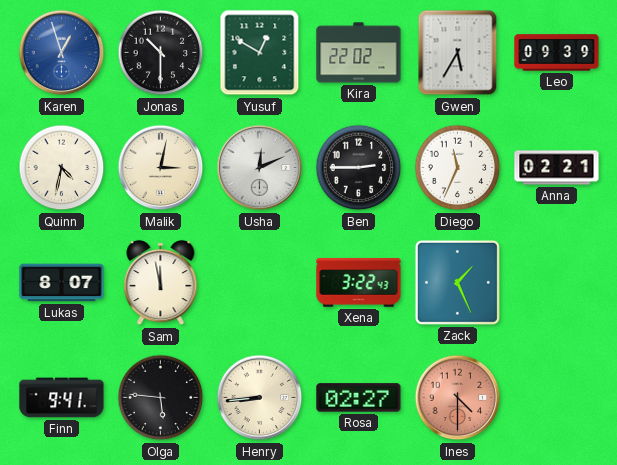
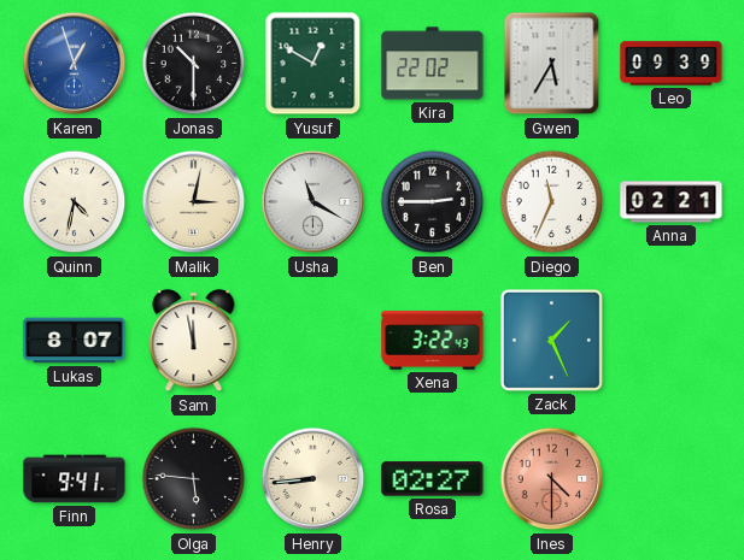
Usha: 12:11 -> 11:20
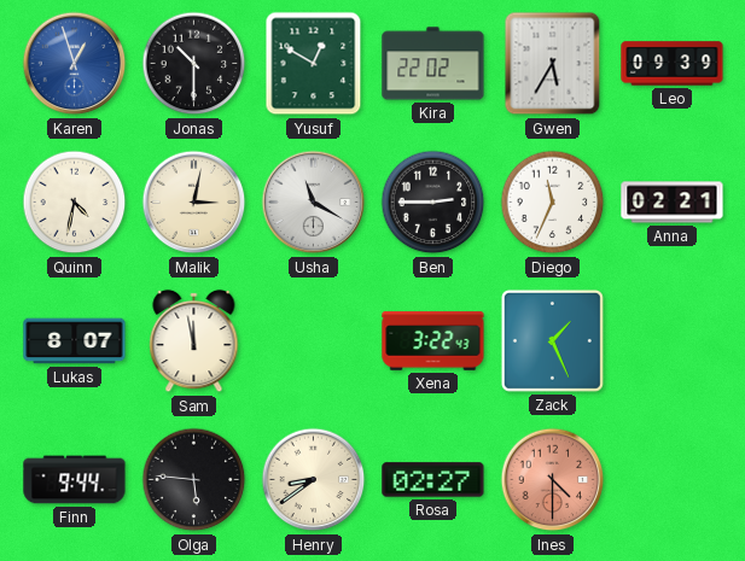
Finn: 9:41 -> 9:44
Henry: 8:44 -> 8:39
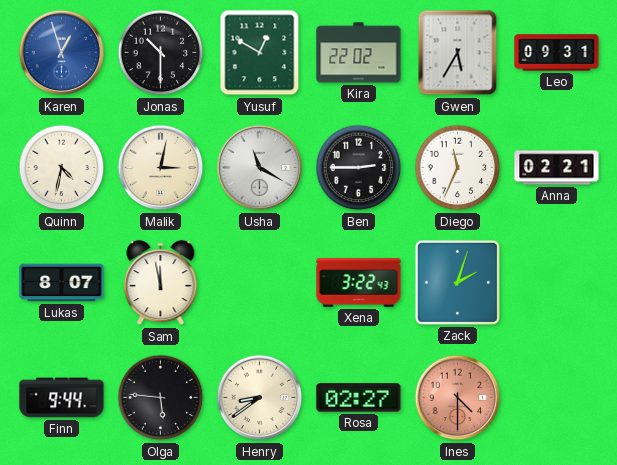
Leo: 09:39 -> 09:31
Zack: 1:26 -> 2:03
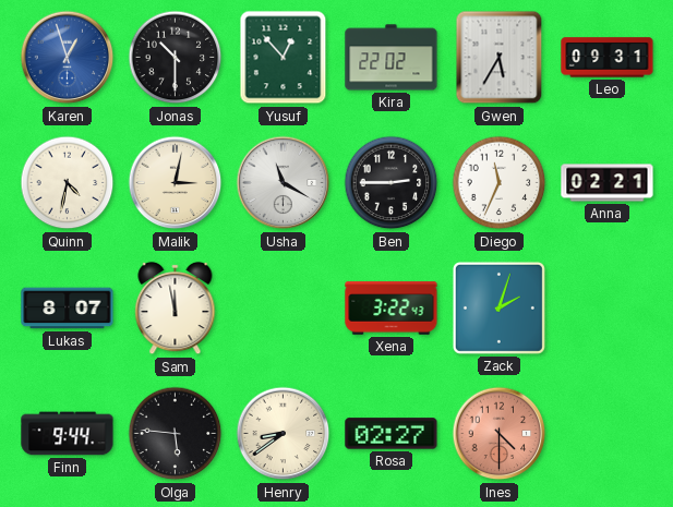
Yusuf: 12:50 -> 12:53
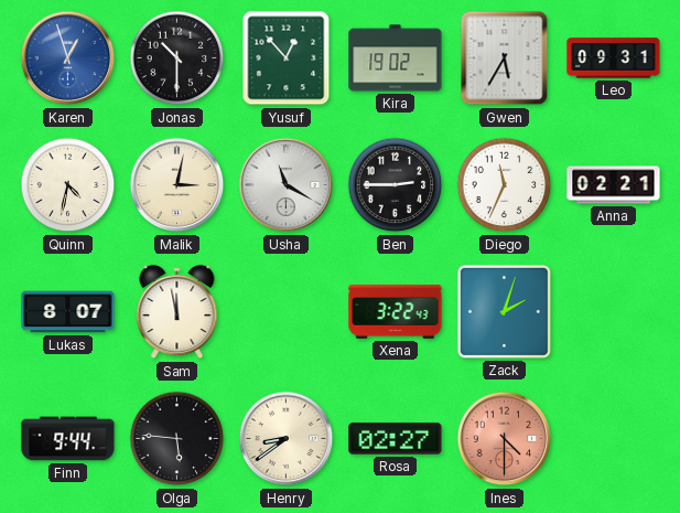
Kira: 22:02 -> 19:02
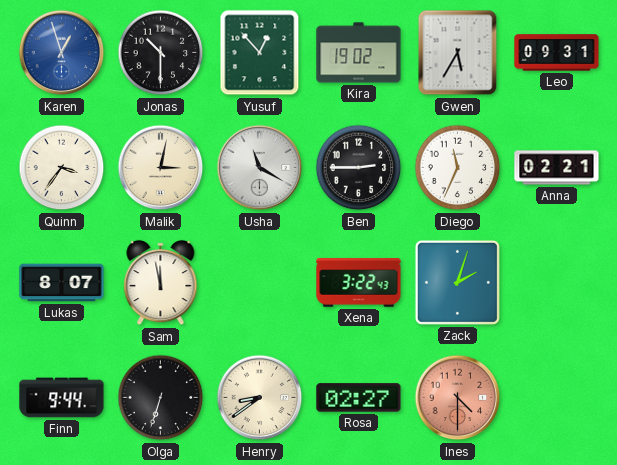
Quinn: 4:32 -> 3:36
Olga: 5:46 -> 6:33
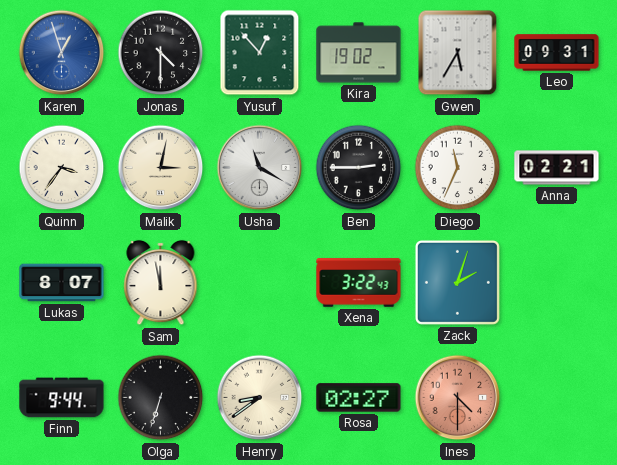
Jonas: 10:30 -> 4:30
